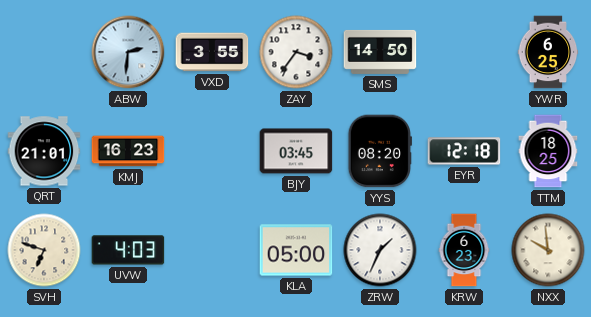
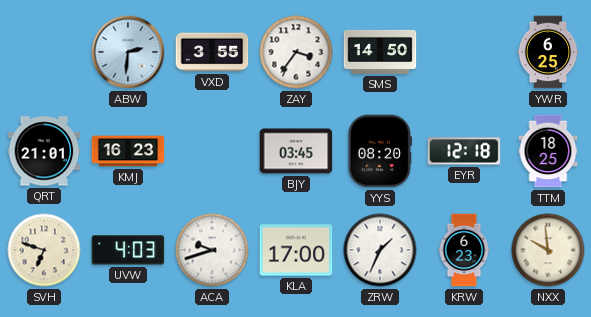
ACA: none -> 9:42
KLA: 05:00 -> 17:00
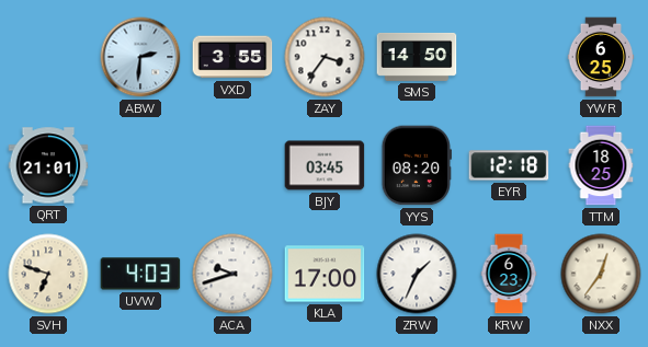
KMJ: 16:23 -> none
NXX: 9:59 -> 12:36
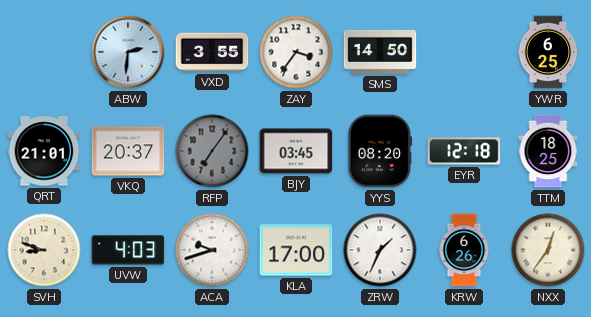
VKQ: none -> 20:37
RFP: none -> 7:06
SVH: 6:48 -> 8:48
KRW: 6:23 -> 6:26
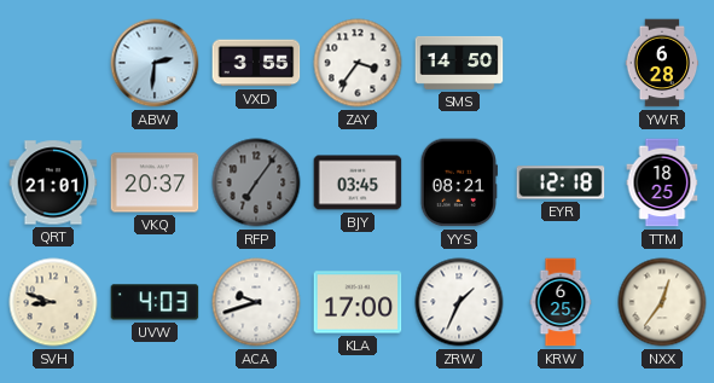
YWR: 6:25 -> 6:28
YYS: 08:20 -> 08:21
KRW: 6:26 -> 6:25
